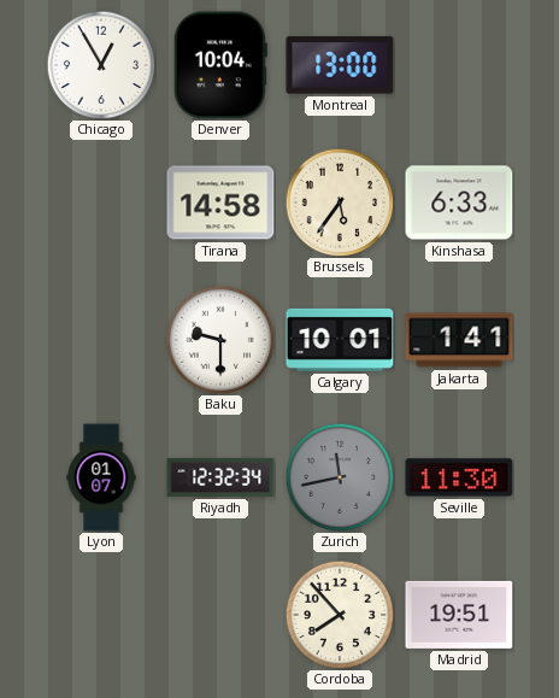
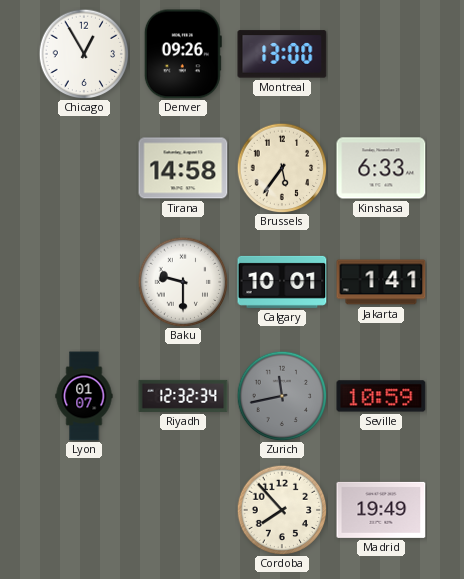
Denver: 10:04 -> 09:26
Seville: 11:30 -> 10:59
Madrid: 19:51 -> 19:49
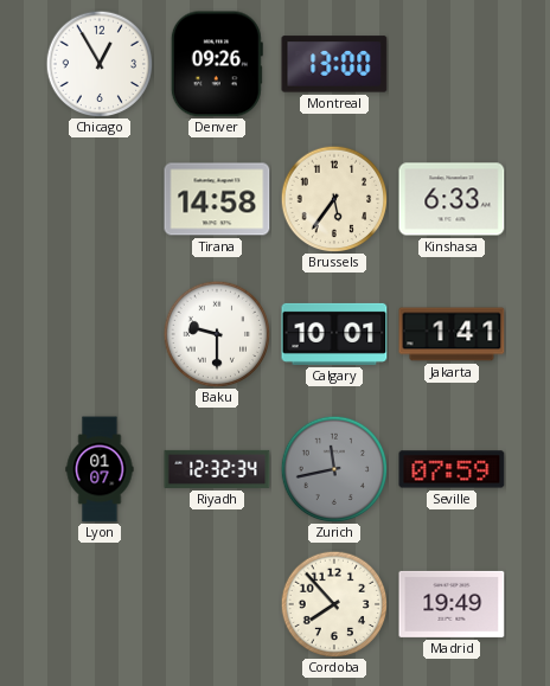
Seville: 10:59 -> 07:59
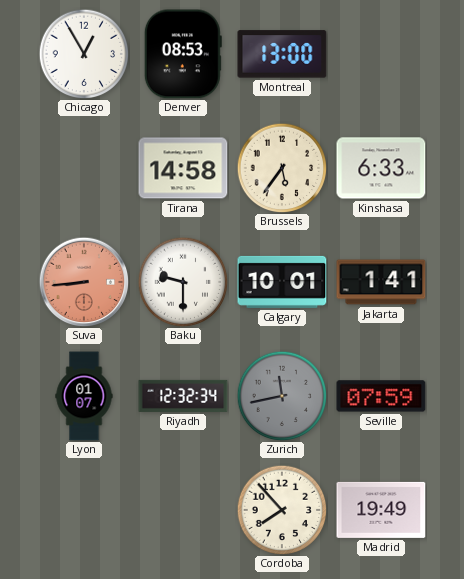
Denver: 09:26 -> 08:53
Suva: none -> 8:44
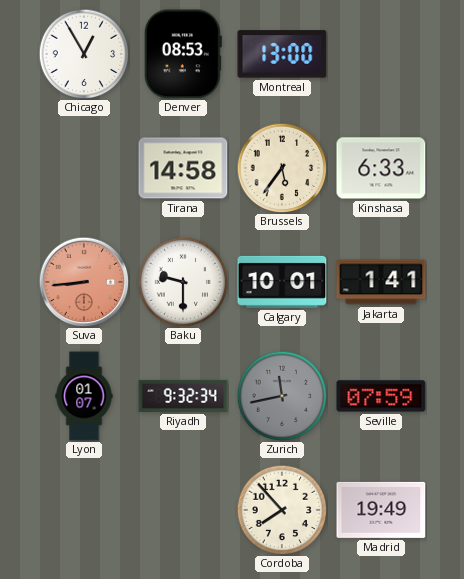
Riyadh: 12:32 -> 9:32
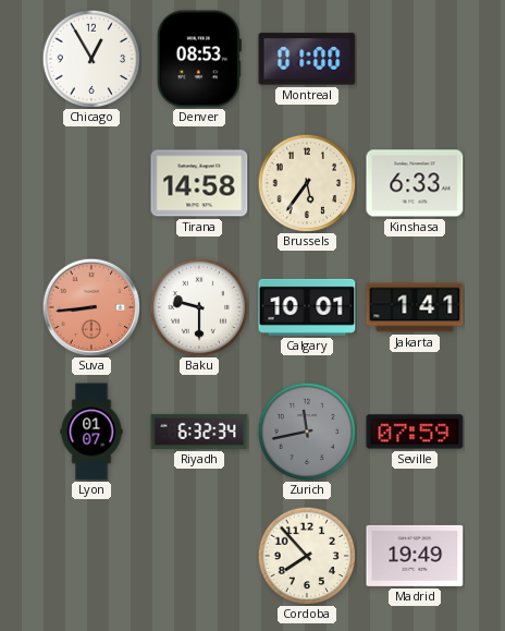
Montreal: 13:00 -> 01:00
Riyadh: 9:32 -> 6:32
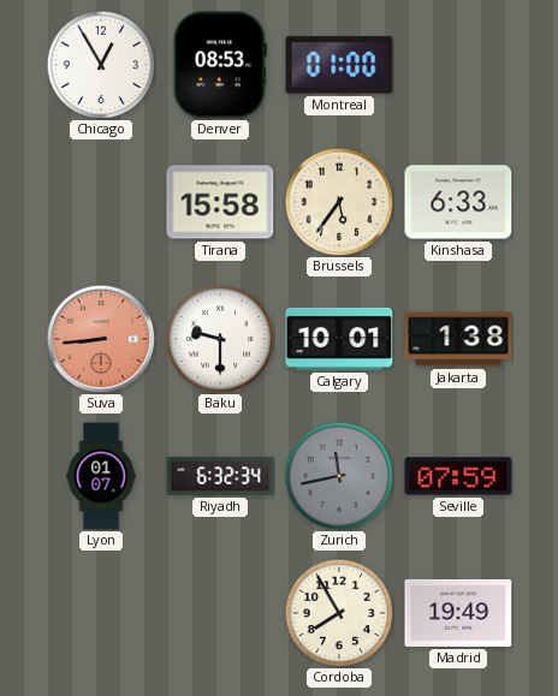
Tirana: 14:58 -> 15:58
Jakarta: 1:41 -> 1:38
Cordoba: 7:53 -> 7:55
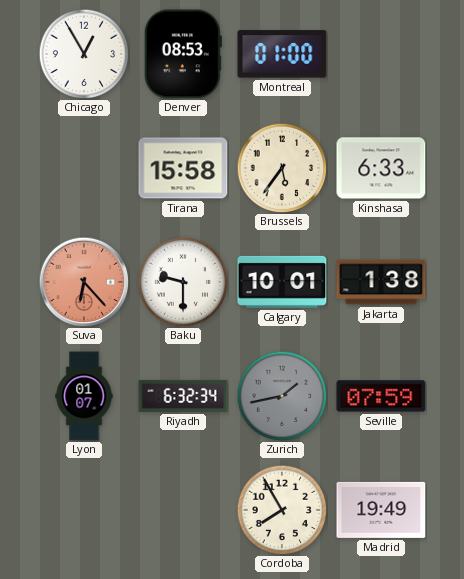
Suva: 8:44 -> 6:23
Zurich: 11:43 -> 1:43
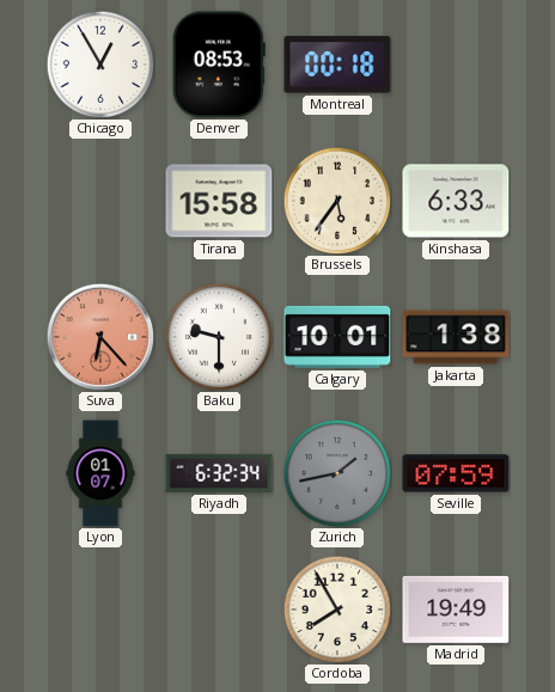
Montreal: 01:00 -> 00:18
